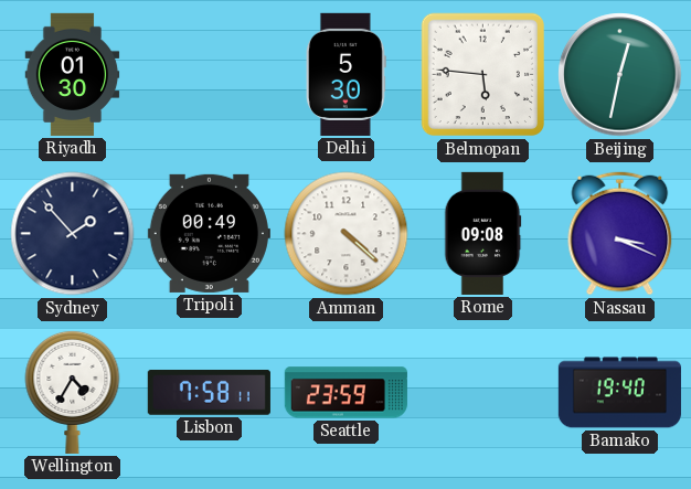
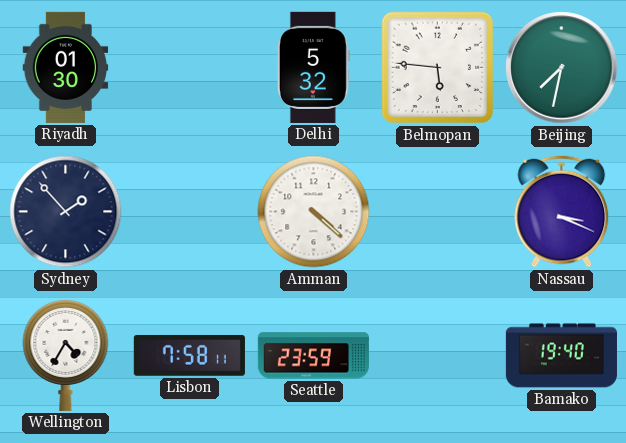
Delhi: 5:30 -> 5:32
Beijing: 12:32 -> 7:32
Tripoli: 00:49 -> none
Rome: 09:08 -> none
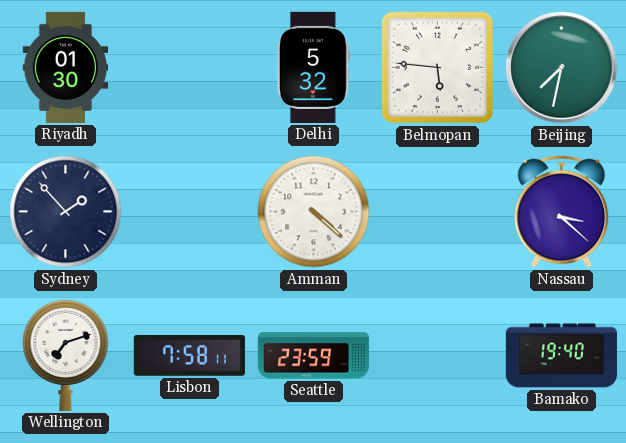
Nassau: 3:19 -> 3:22
Wellington: 4:35 -> 7:12
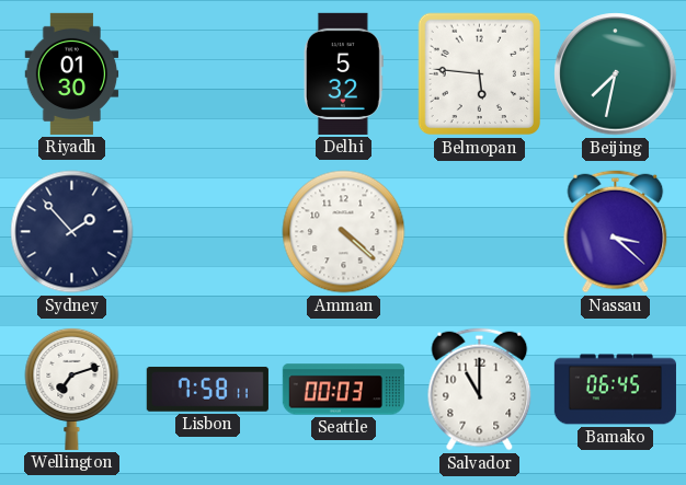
Seattle: 23:59 -> 00:03
Salvador: none -> 11:00
Bamako: 19:40 -> 06:45
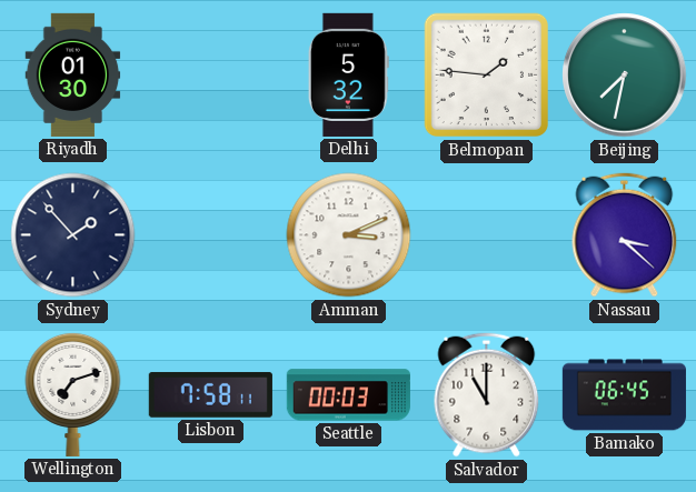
Belmopan: 5:46 -> 1:46
Amman: 4:22 -> 3:11
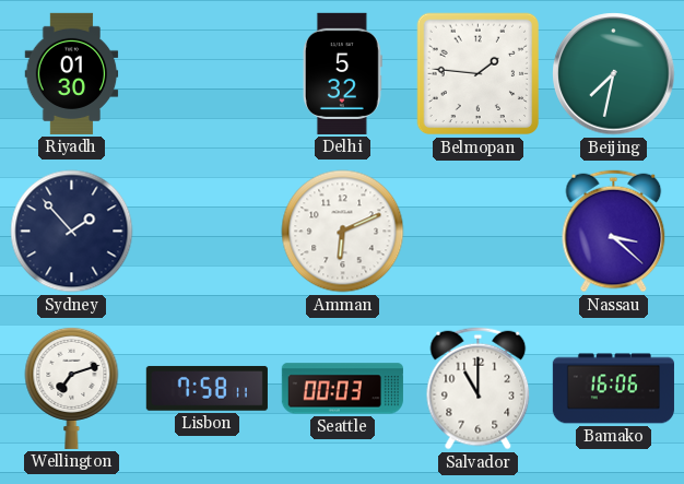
Amman: 3:11 -> 6:11
Bamako: 06:45 -> 16:06
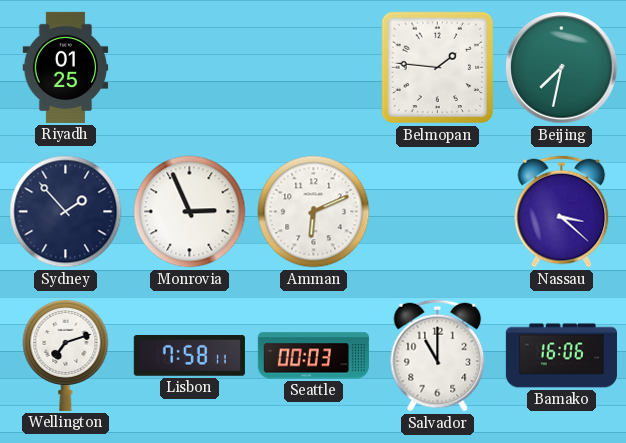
Riyadh: 01:30 -> 01:25
Delhi: 5:32 -> none
Monrovia: none -> 2:56
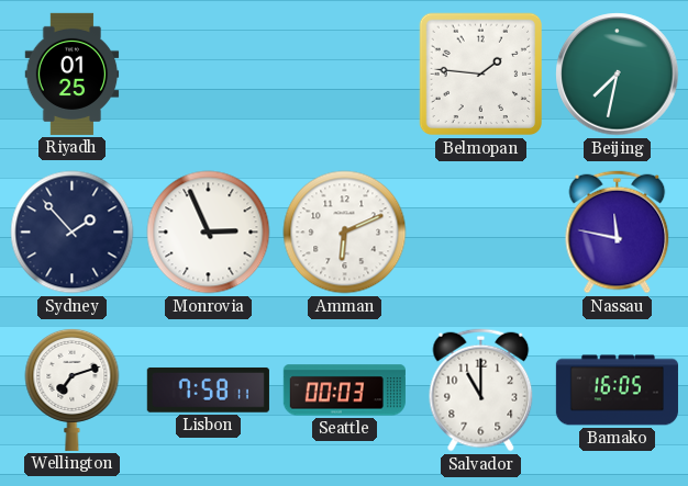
Nassau: 3:22 -> 11:47
Bamako: 16:06 -> 16:05
